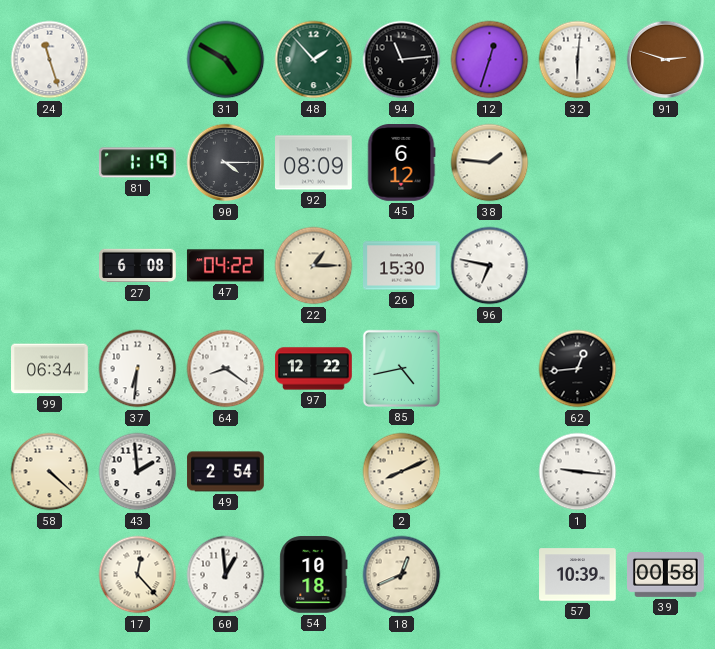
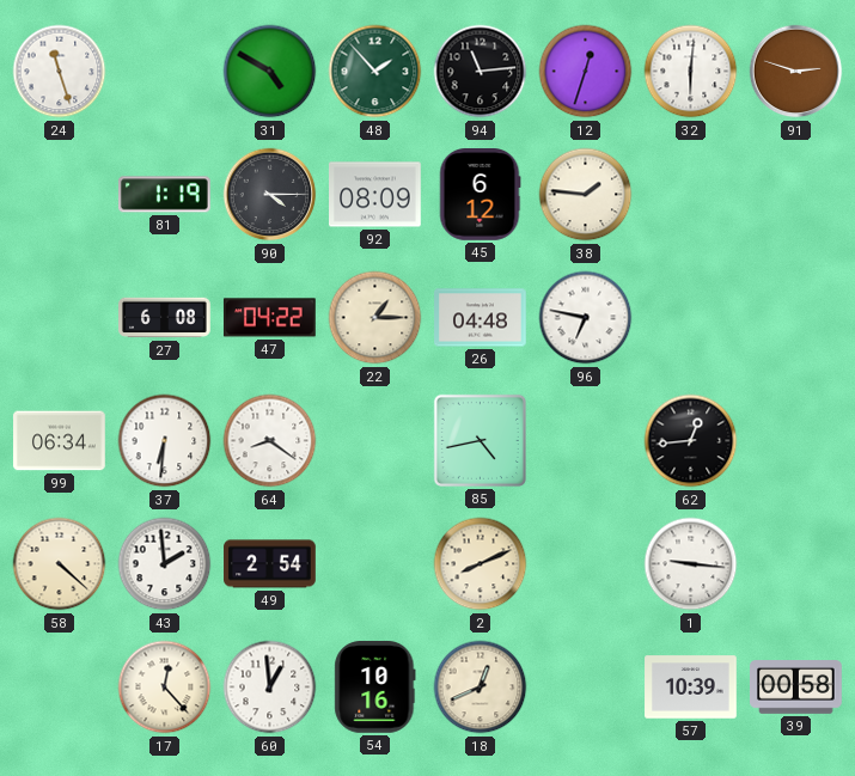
26: 15:30 -> 04:48
97: 12:22 -> none
54: 10:18 -> 10:16
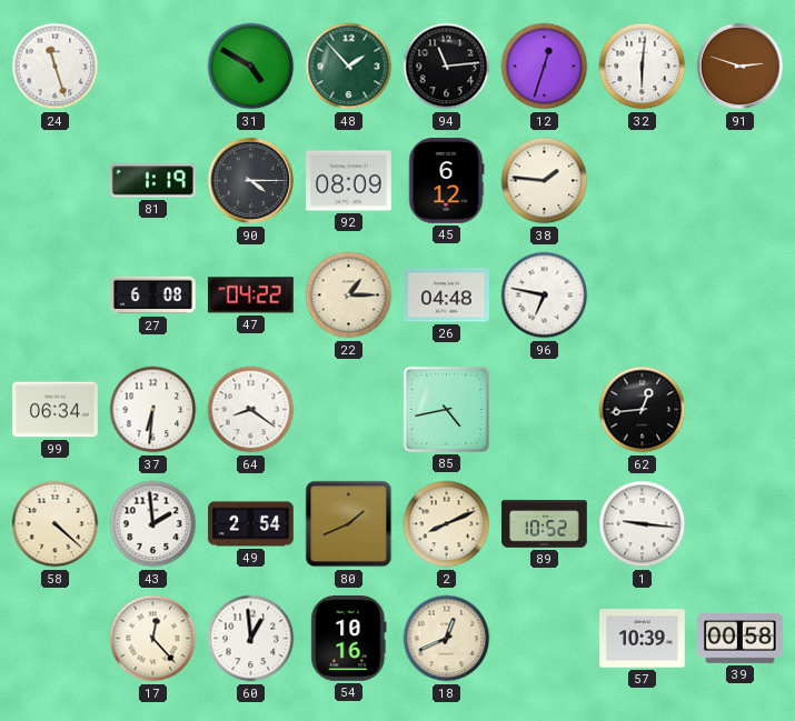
80: none -> 1:41
89: none -> 10:52
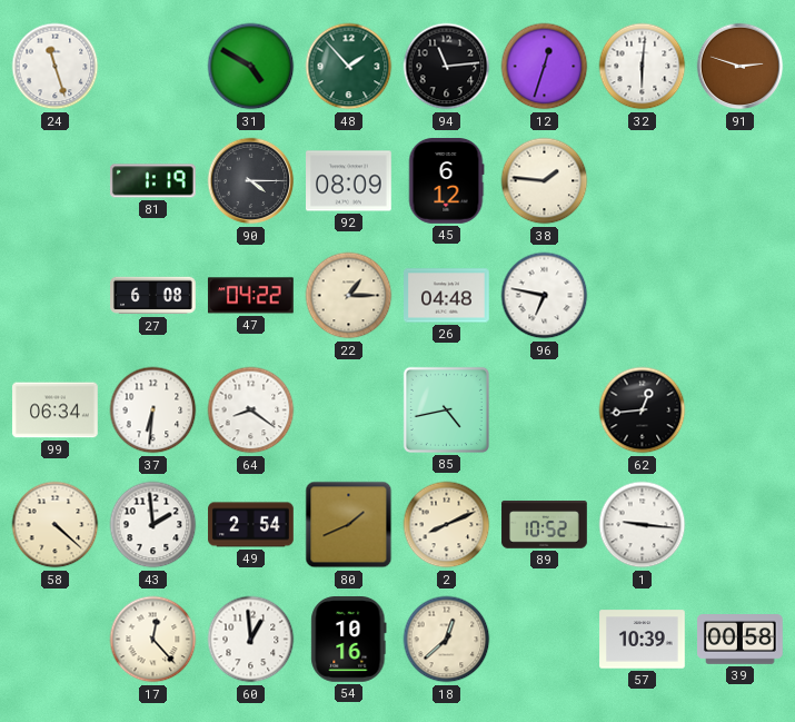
18: 12:41 -> 12:38
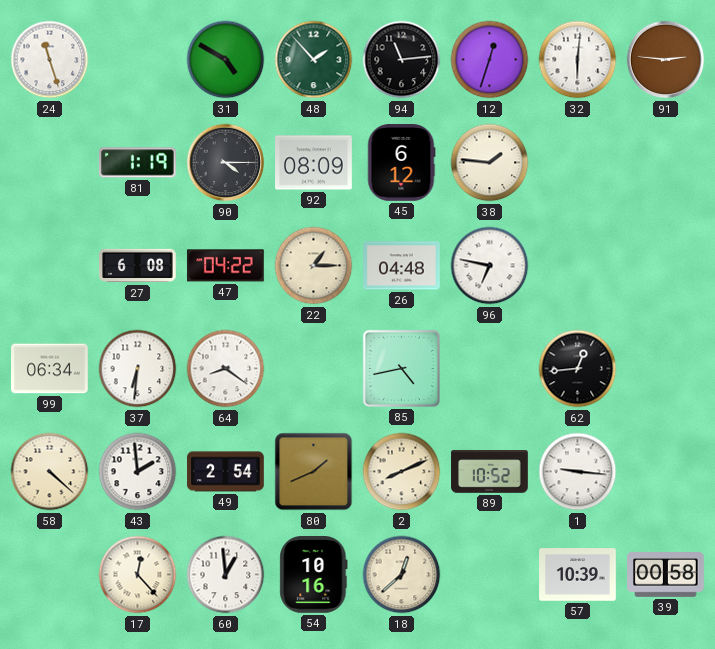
91: 2:48 -> 2:46
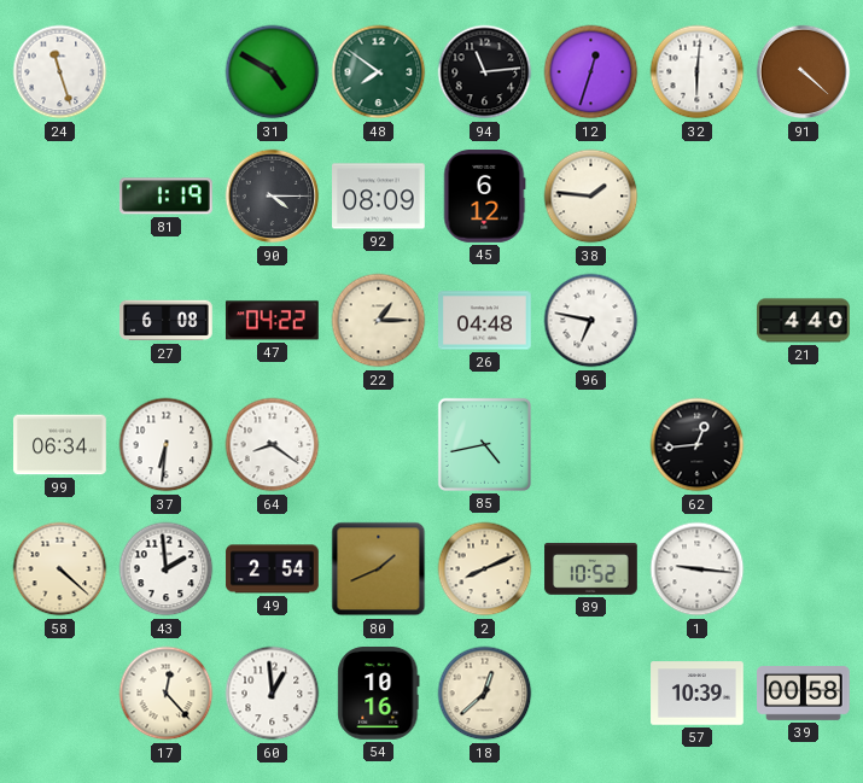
48: 1:53 -> 7:51
91: 2:46 -> 4:22
21: none -> 4:40
